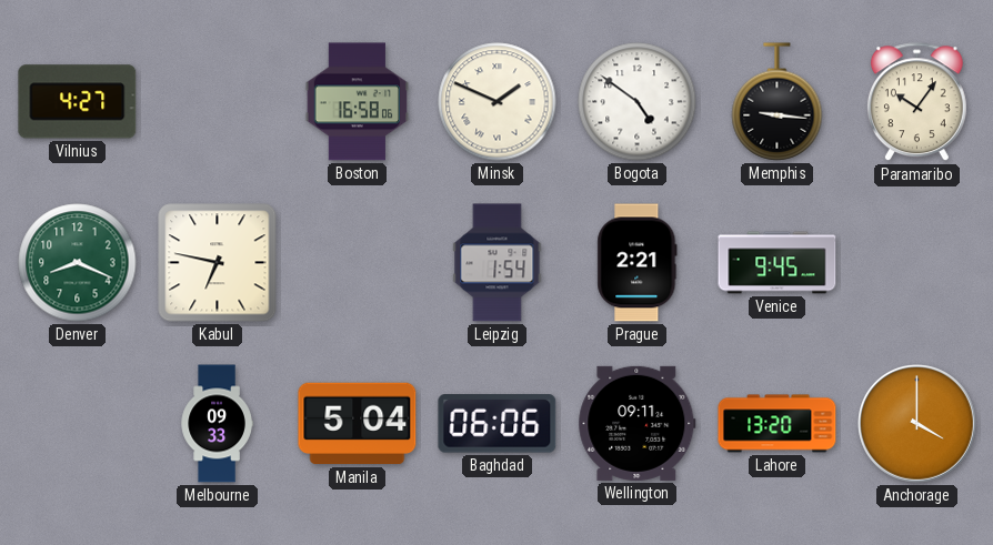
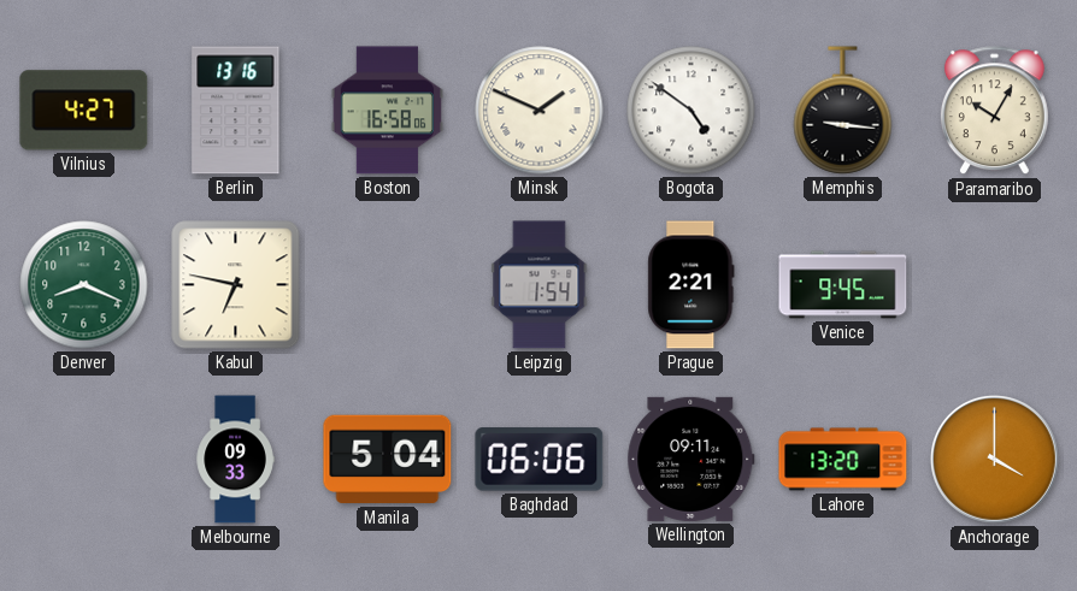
Berlin: none -> 13:16
Paramaribo: 10:06 -> 10:05
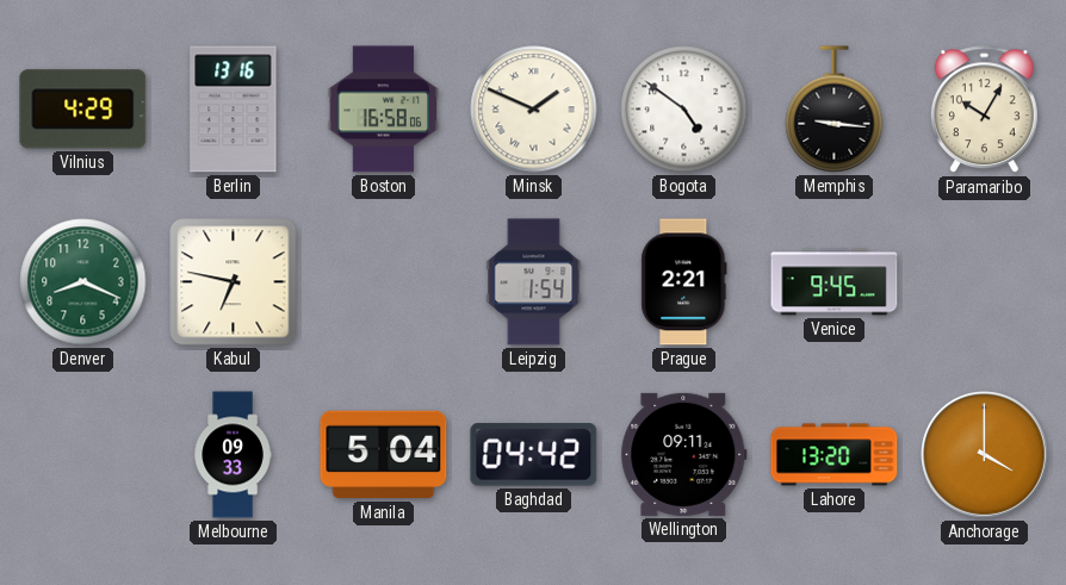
Vilnius: 4:27 -> 4:29
Baghdad: 06:06 -> 04:42
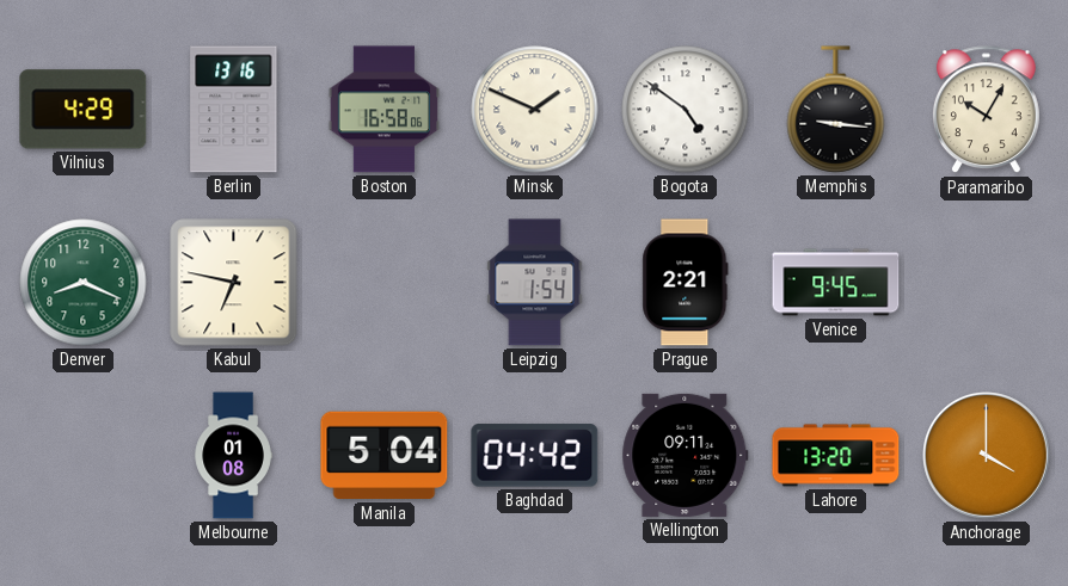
Melbourne: 09:33 -> 01:08
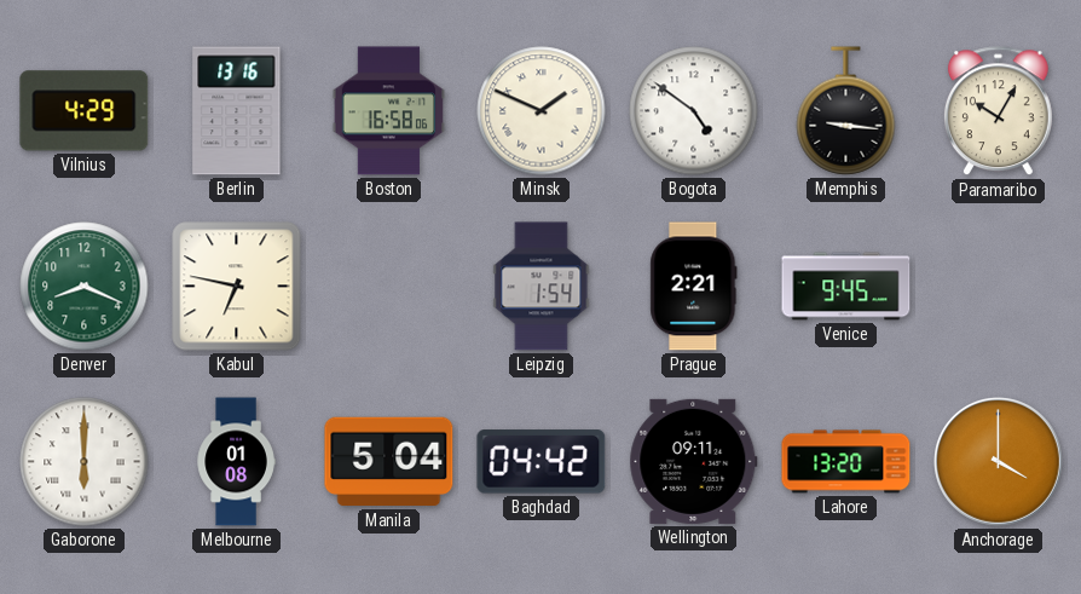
Gaborone: none -> 6:00
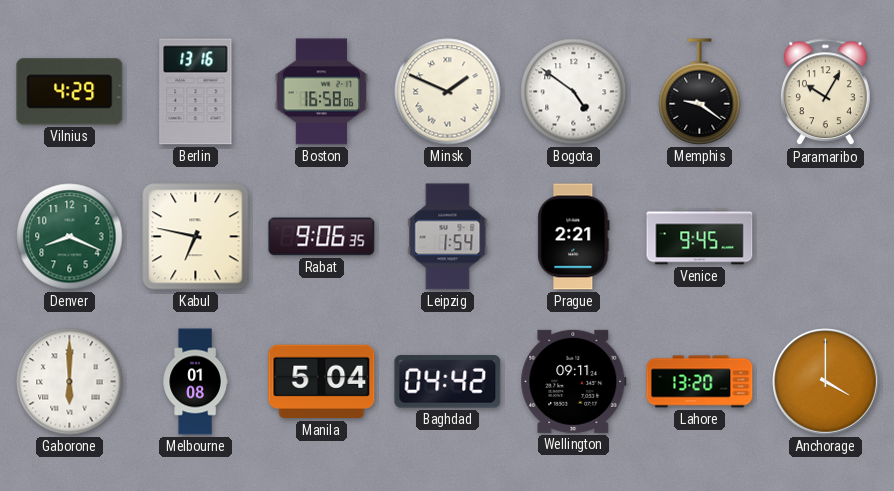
Memphis: 9:16 -> 9:21
Rabat: none -> 9:06
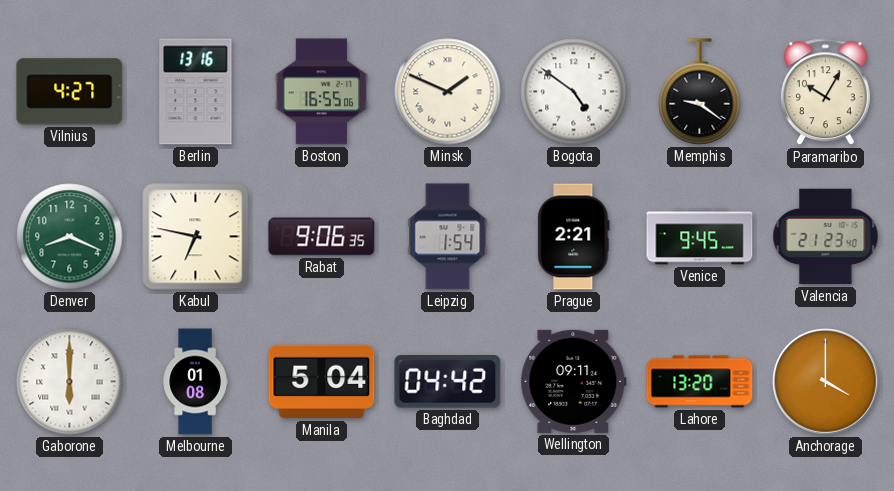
Vilnius: 4:29 -> 4:27
Boston: 16:58 -> 16:55
Valencia: none -> 21:23
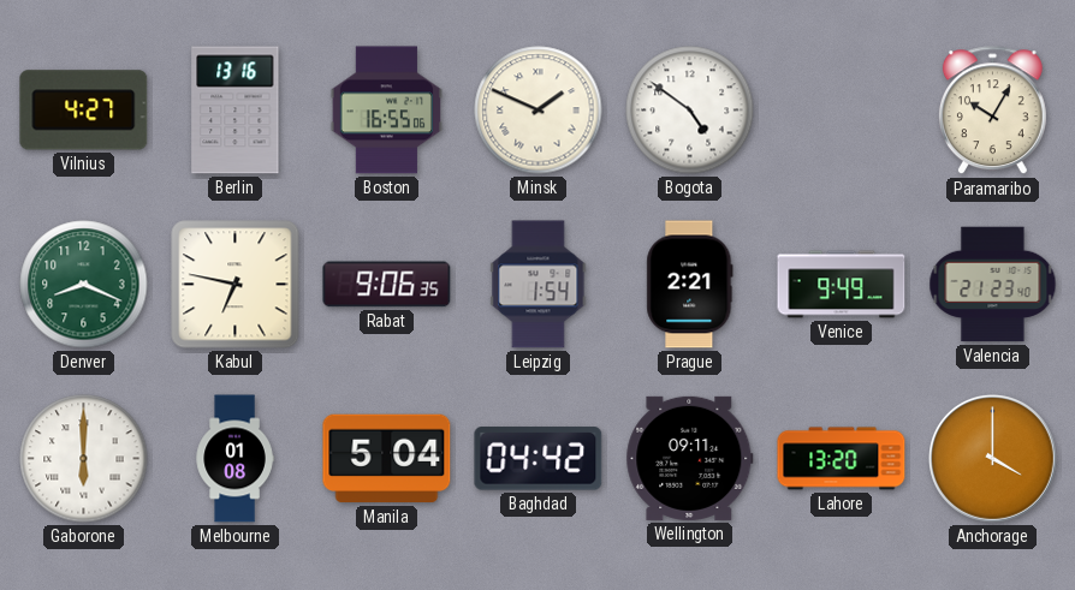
Memphis: 9:21 -> none
Venice: 9:45 -> 9:49
